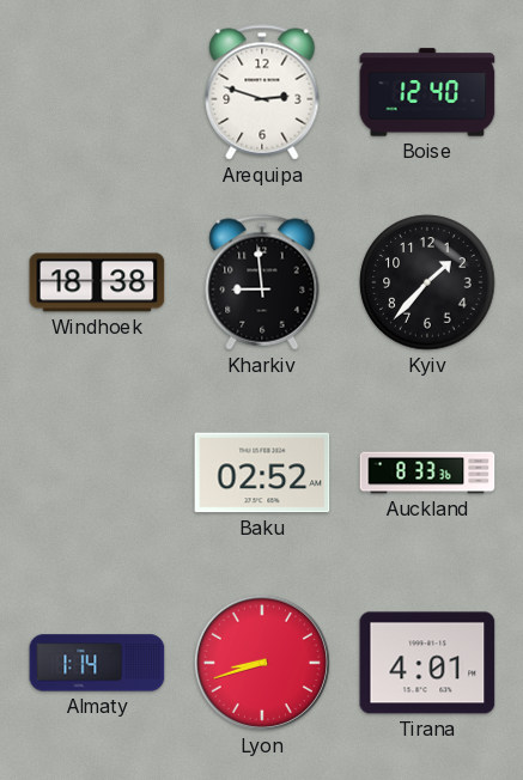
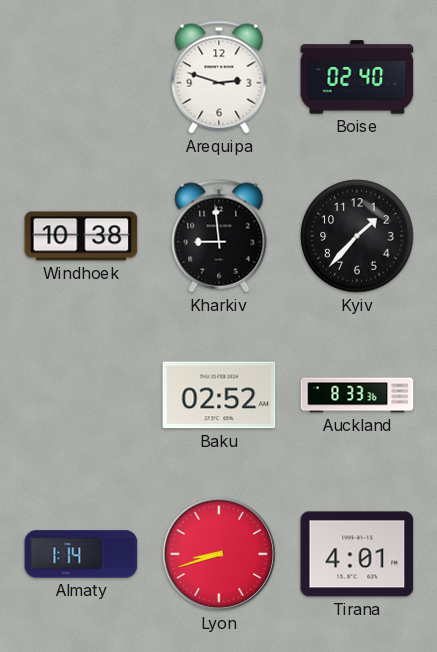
Boise: 12:40 -> 02:40
Windhoek: 18:38 -> 10:38
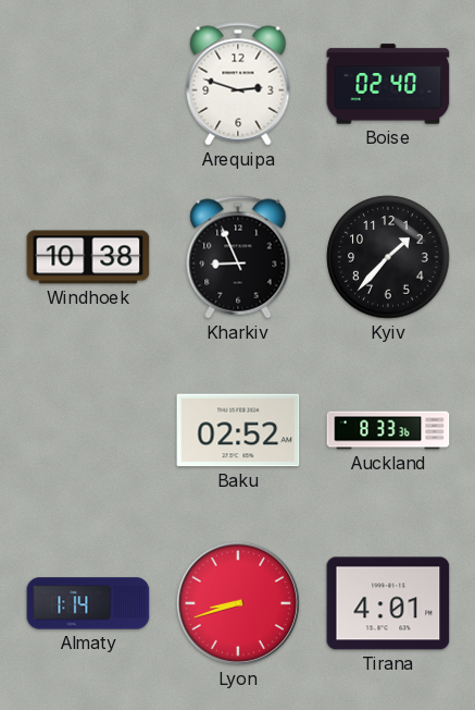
Kharkiv: 8:59 -> 8:56
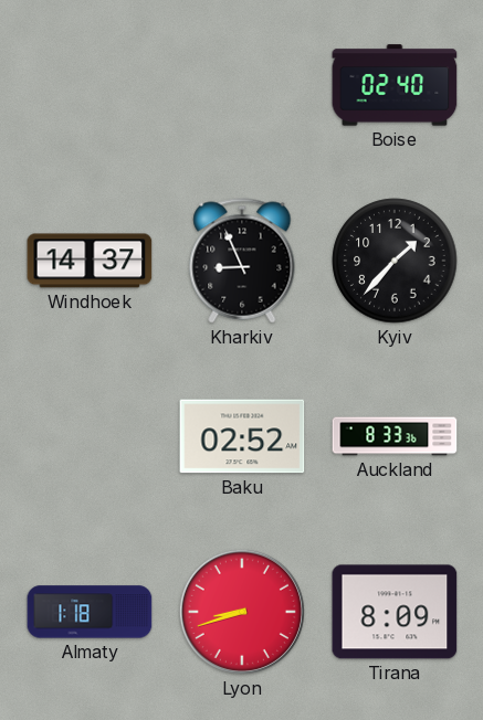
Arequipa: 2:48 -> none
Windhoek: 10:38 -> 14:37
Almaty: 1:14 -> 1:18
Tirana: 4:01 -> 8:09
